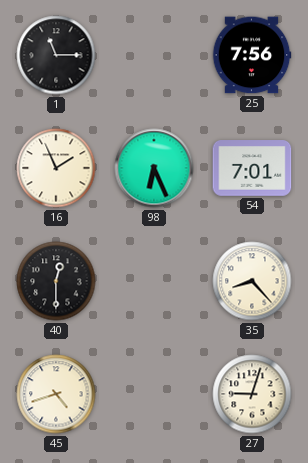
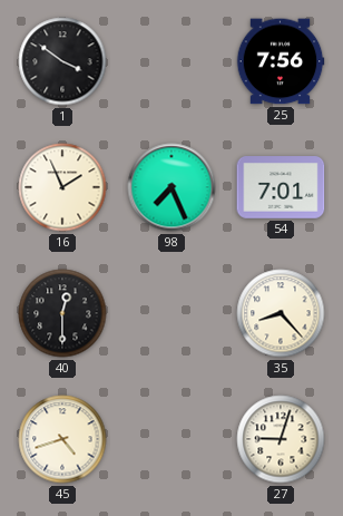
1: 11:15 -> 3:51
98: 6:26 -> 7:26
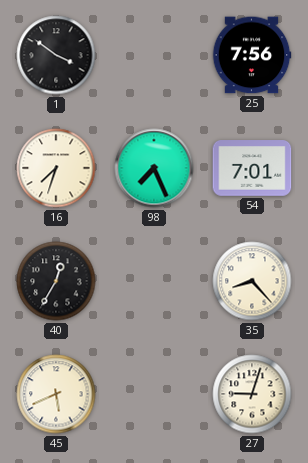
16: 1:56 -> 7:33
40: 12:30 -> 12:35
45: 4:42 -> 5:41
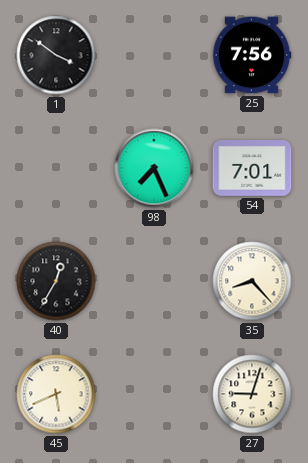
16: 7:33 -> none
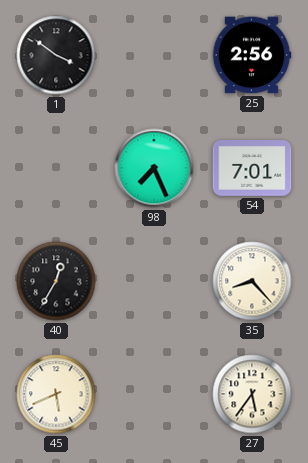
25: 7:56 -> 2:56
27: 9:03 -> 5:36
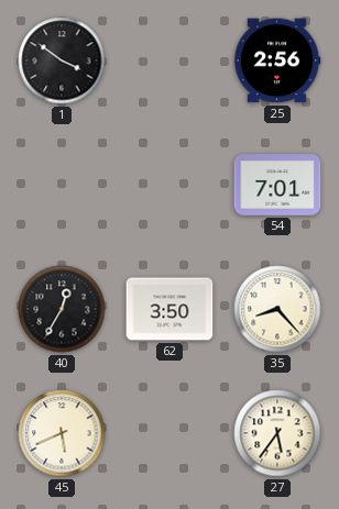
98: 7:26 -> none
62: none -> 3:50
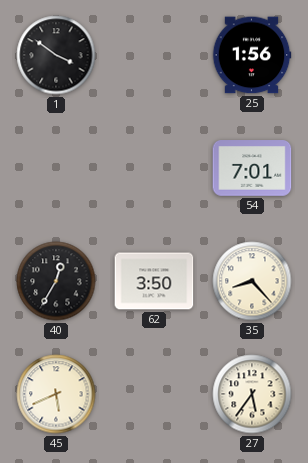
25: 2:56 -> 1:56
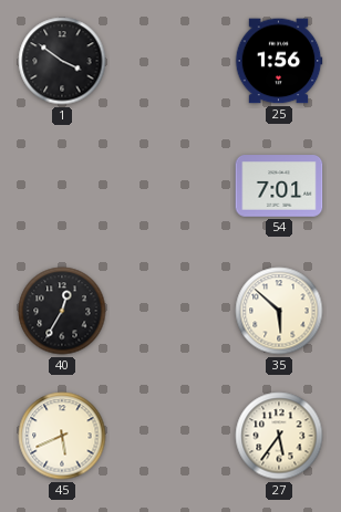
62: 3:50 -> none
35: 8:23 -> 5:52
